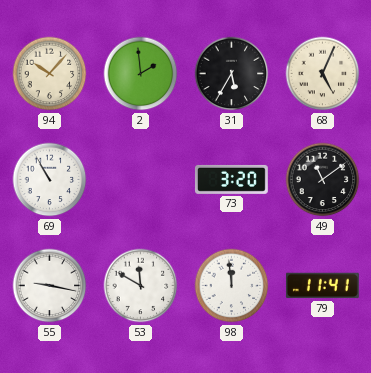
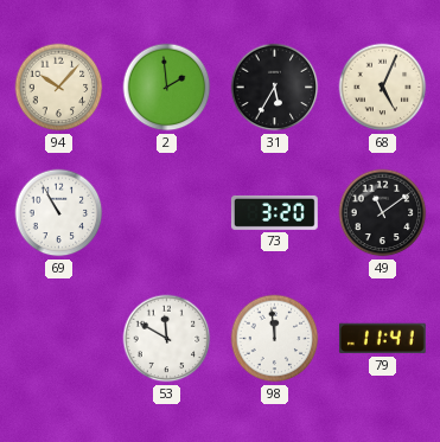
55: 9:17 -> none
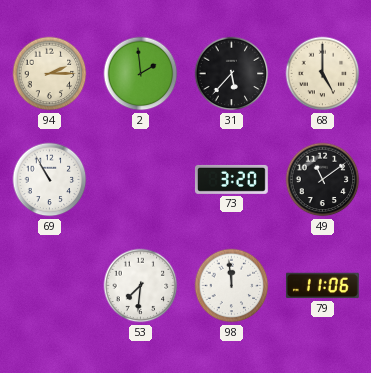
94: 10:07 -> 2:15
31: 5:35 -> 5:37
68: 5:04 -> 5:00
53: 11:50 -> 7:31
79: 11:41 -> 11:06
